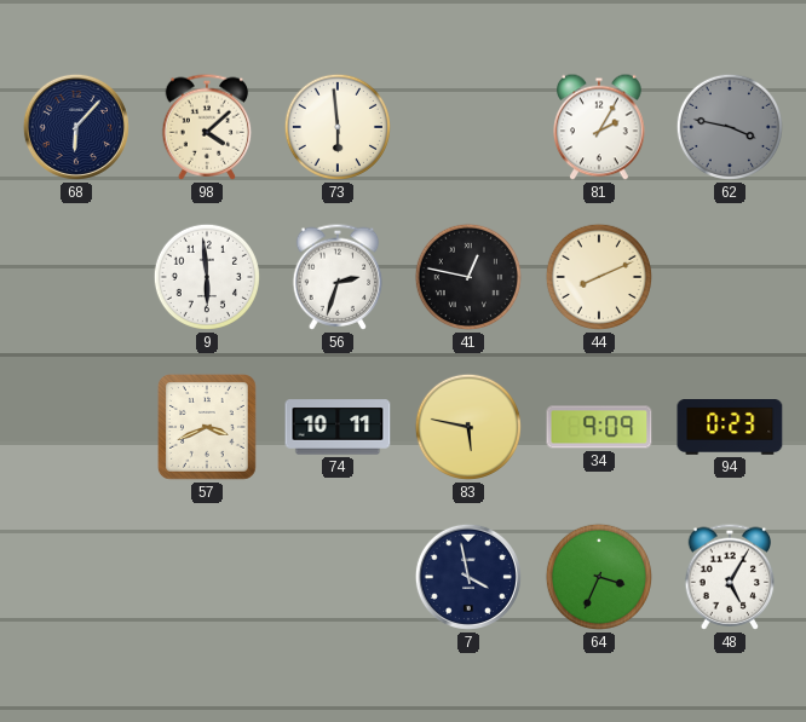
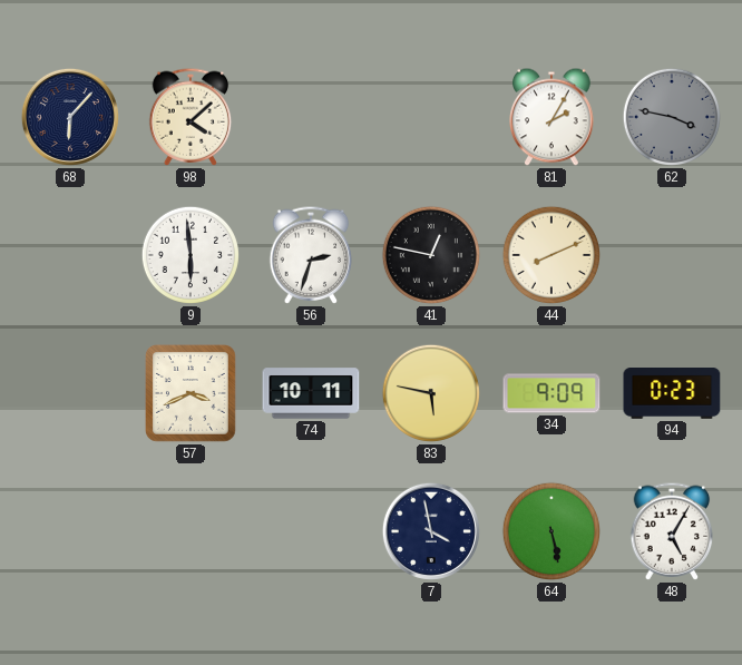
73: 5:59 -> none
64: 3:34 -> 5:28
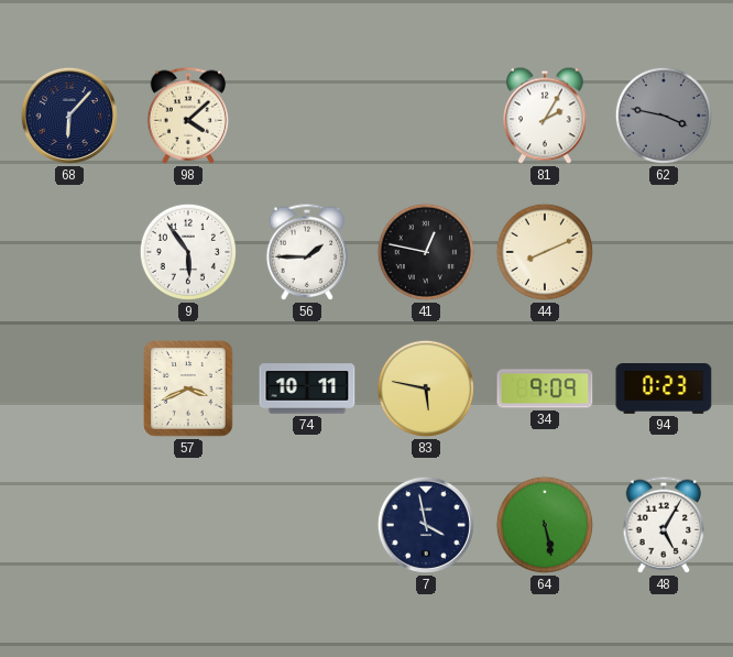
9: 5:59 -> 5:54
56: 2:33 -> 1:45
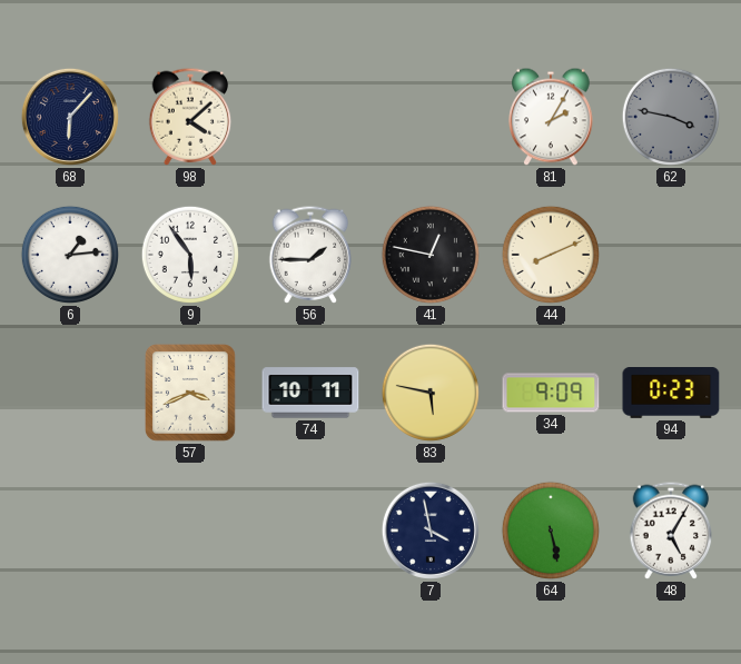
6: none -> 1:14
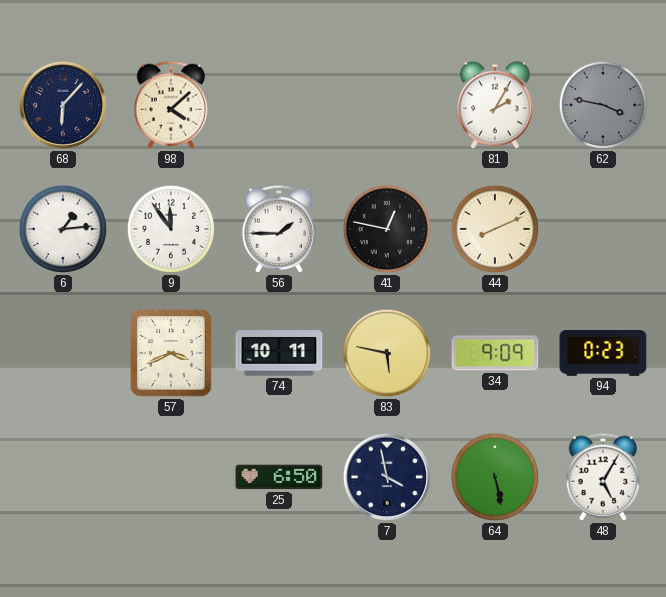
9: 5:54 -> 11:54
25: none -> 6:50
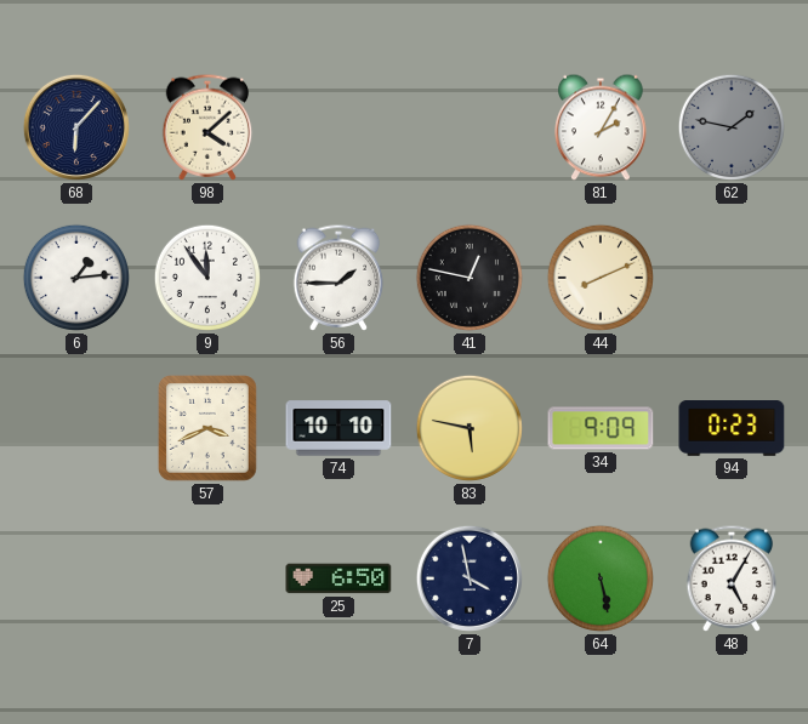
62: 3:47 -> 1:47
74: 10:11 -> 10:10
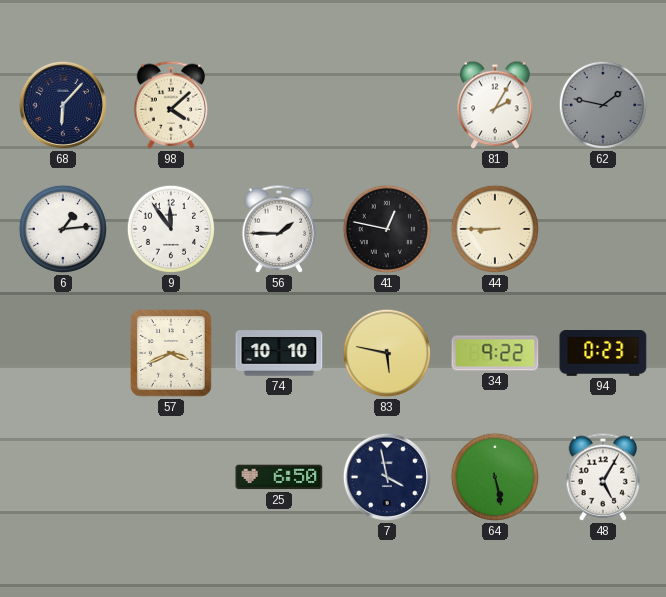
44: 8:11 -> 8:45
34: 9:09 -> 9:22
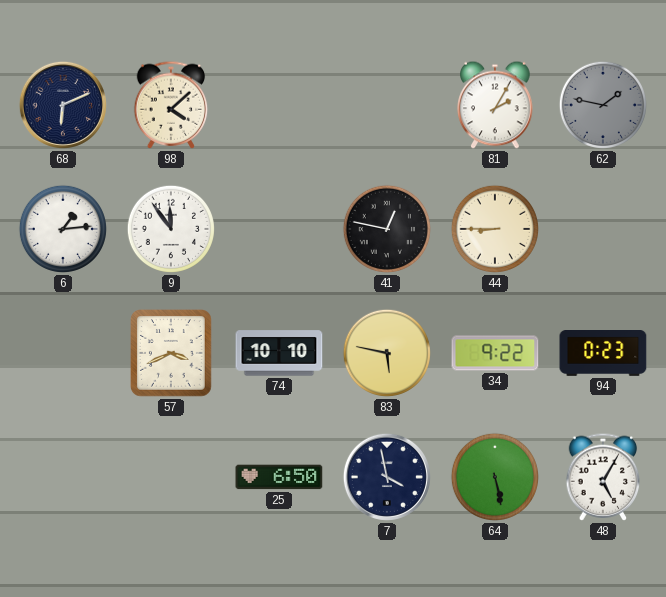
68: 6:07 -> 6:11
56: 1:45 -> none
